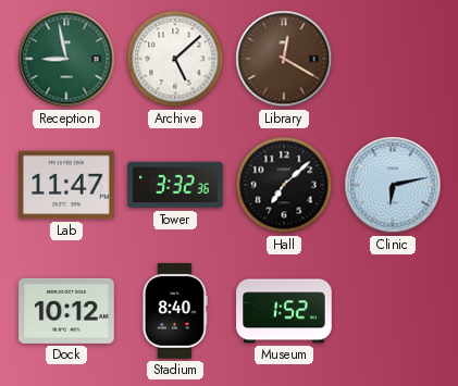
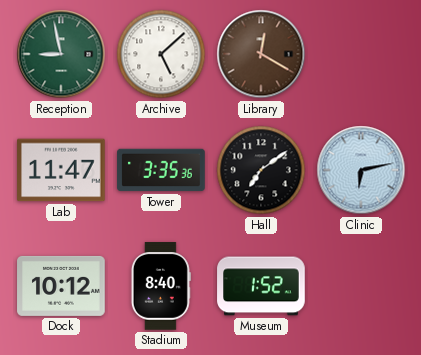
Tower: 3:32 -> 3:35
Hall: 7:08 -> 7:09
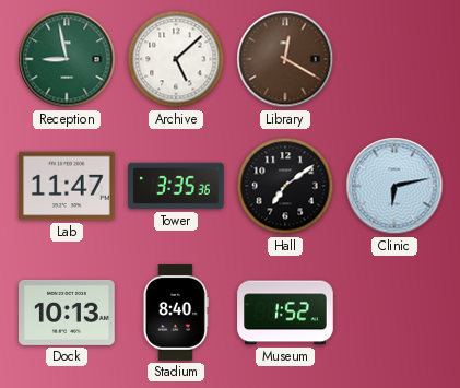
Dock: 10:12 -> 10:13
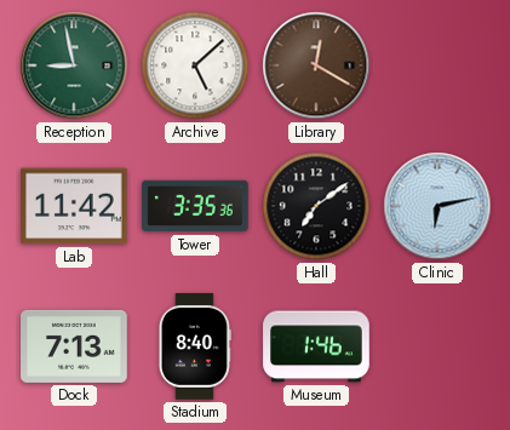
Lab: 11:47 -> 11:42
Dock: 10:13 -> 7:13
Museum: 1:52 -> 1:46
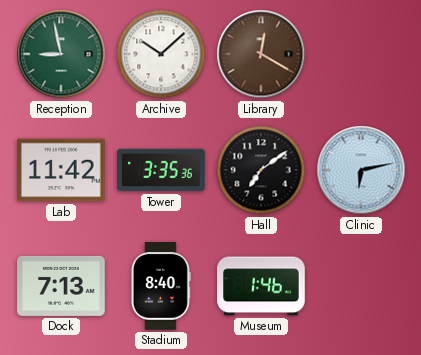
Archive: 5:08 -> 10:08
